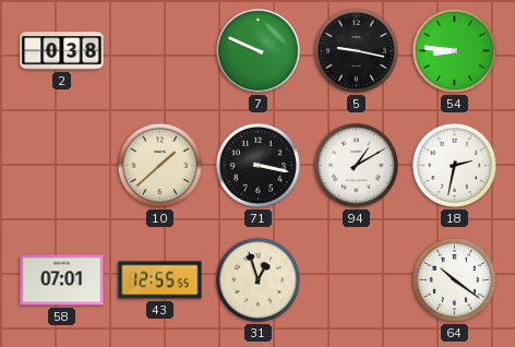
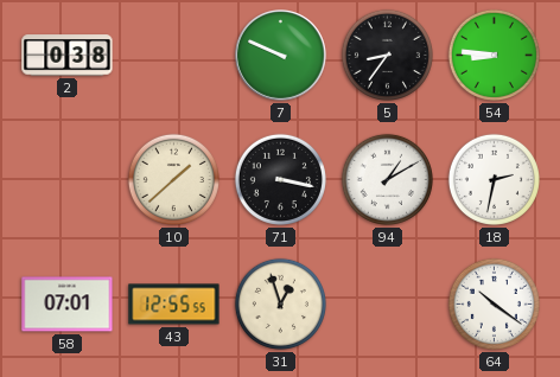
5: 9:17 -> 8:36
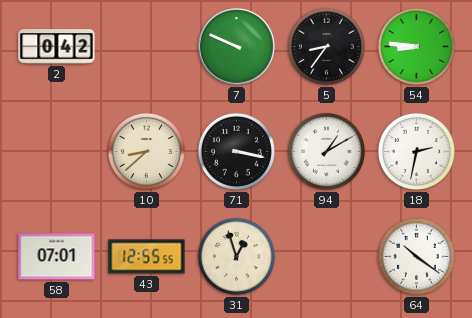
2: 0:38 -> 0:42
10: 1:38 -> 8:38
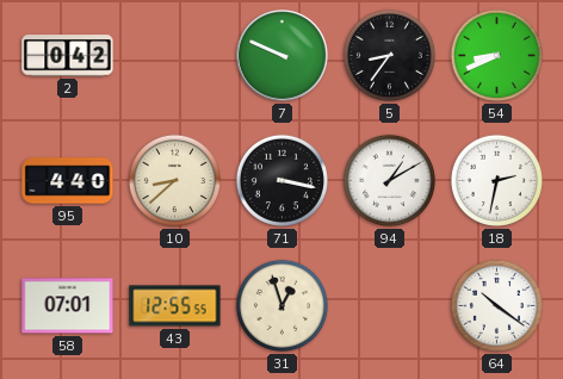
54: 8:46 -> 8:41
95: none -> 4:40
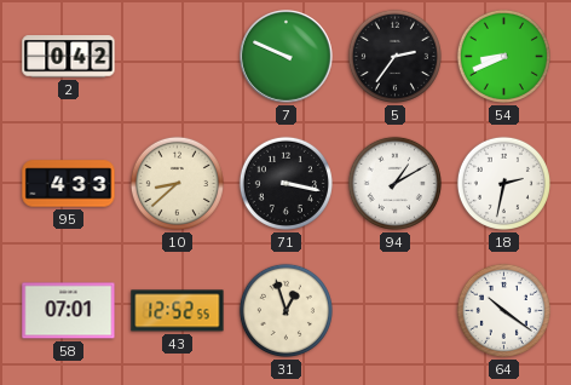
5: 8:36 -> 2:36
95: 4:40 -> 4:33
43: 12:55 -> 12:52
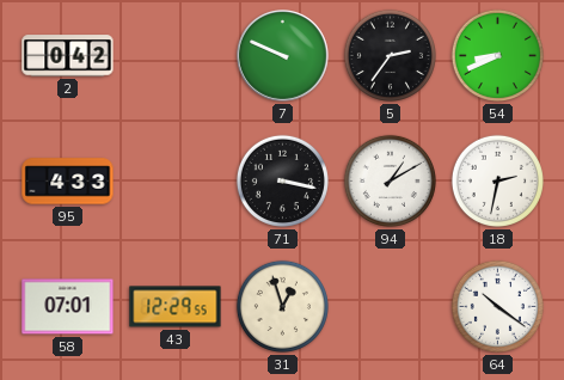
10: 8:38 -> none
43: 12:52 -> 12:29
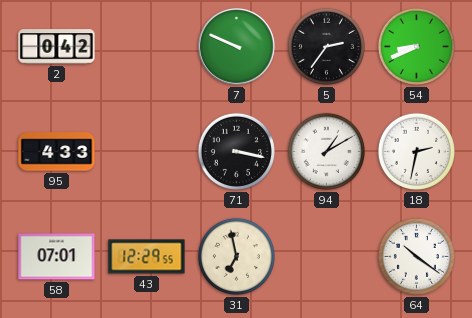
31: 12:57 -> 6:58
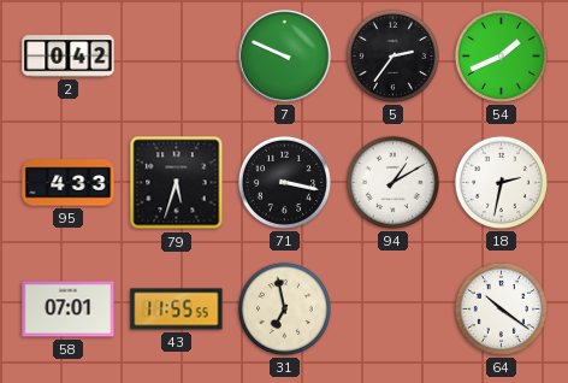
54: 8:41 -> 1:41
79: none -> 5:33
43: 12:29 -> 11:55
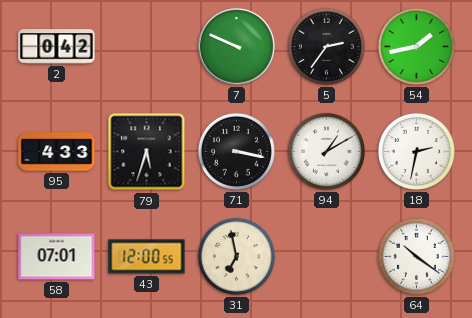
54: 1:41 -> 1:43
43: 11:55 -> 12:00
